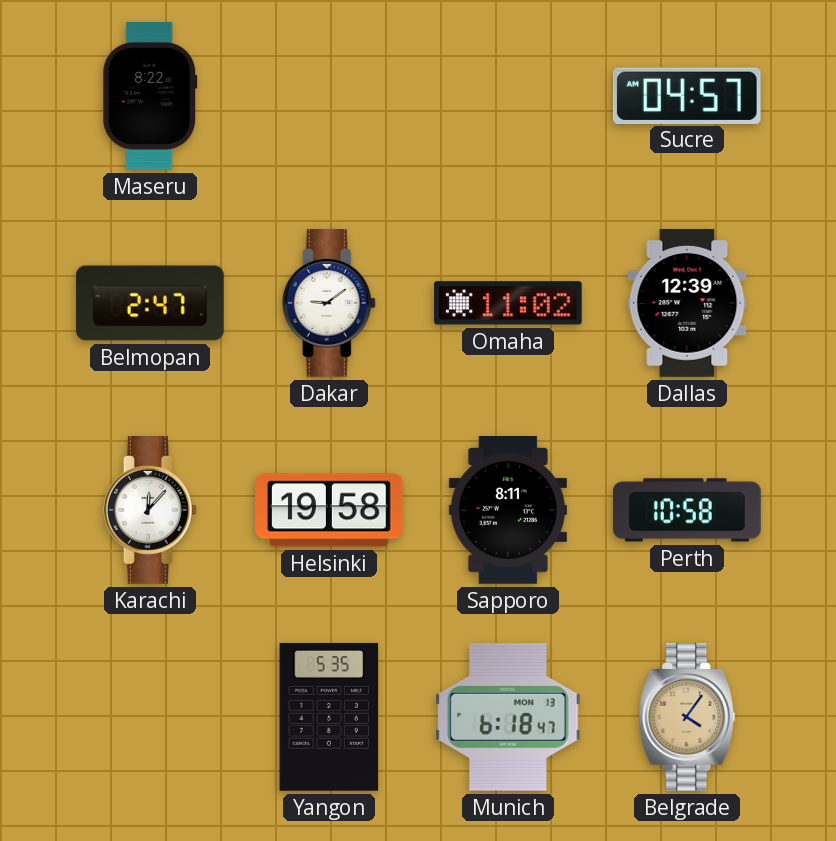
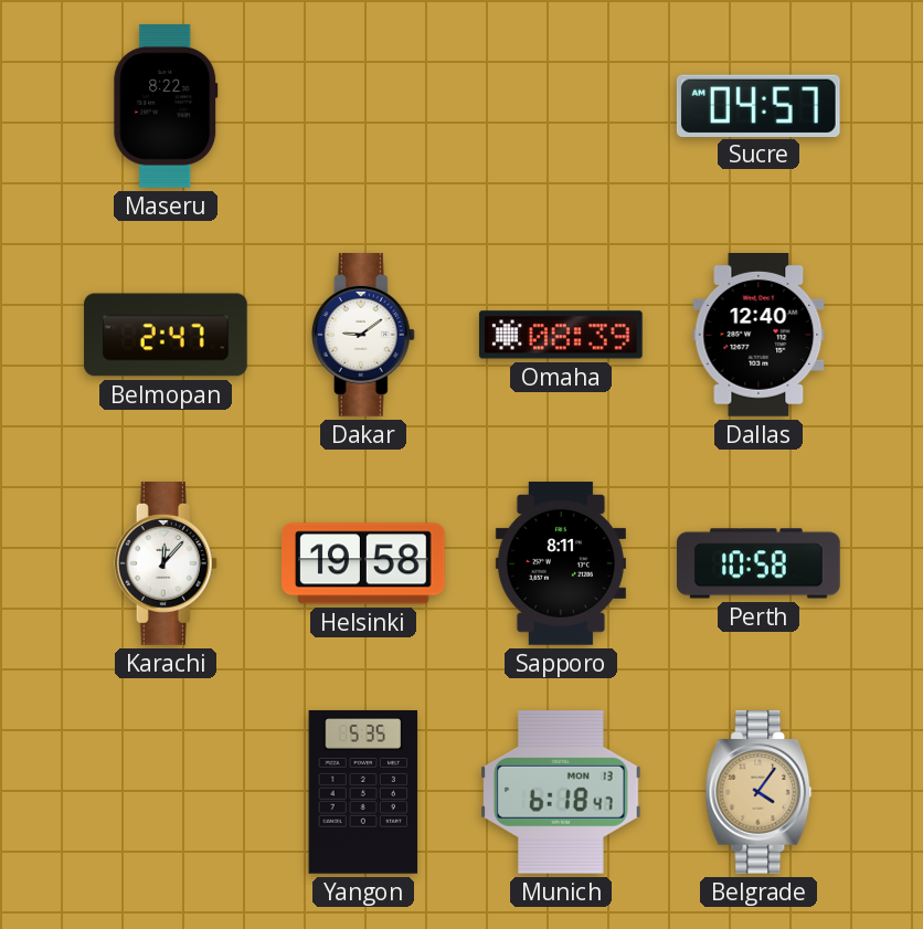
Omaha: 11:02 -> 08:39
Dallas: 12:39 -> 12:40
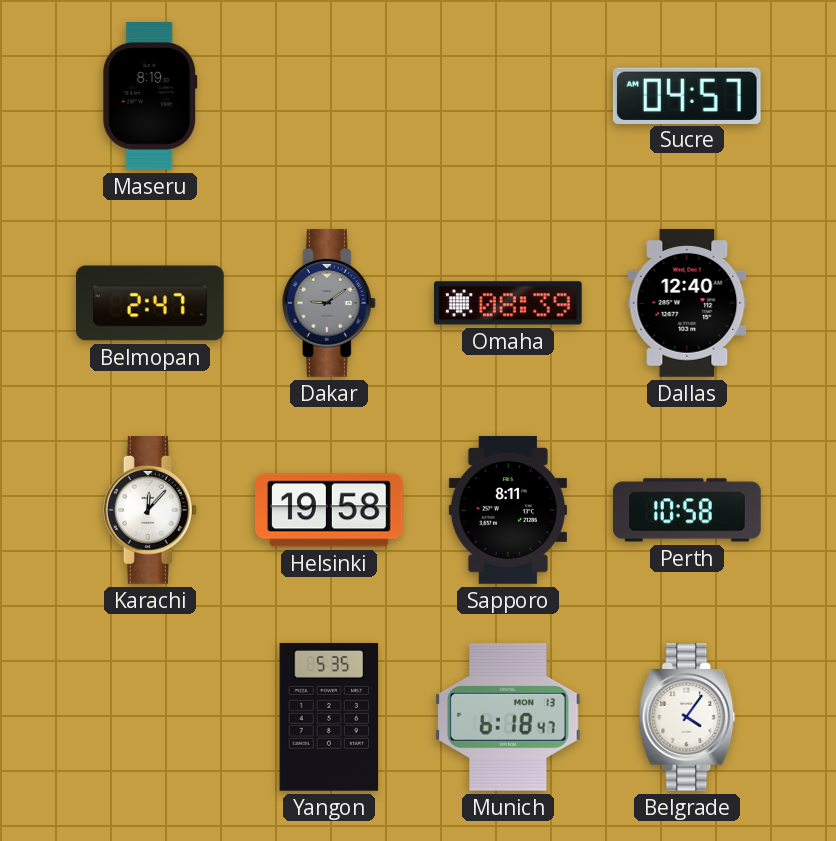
Maseru: 8:22 -> 8:19
Dakar dial: white -> grey
Belgrade dial: champagne -> white
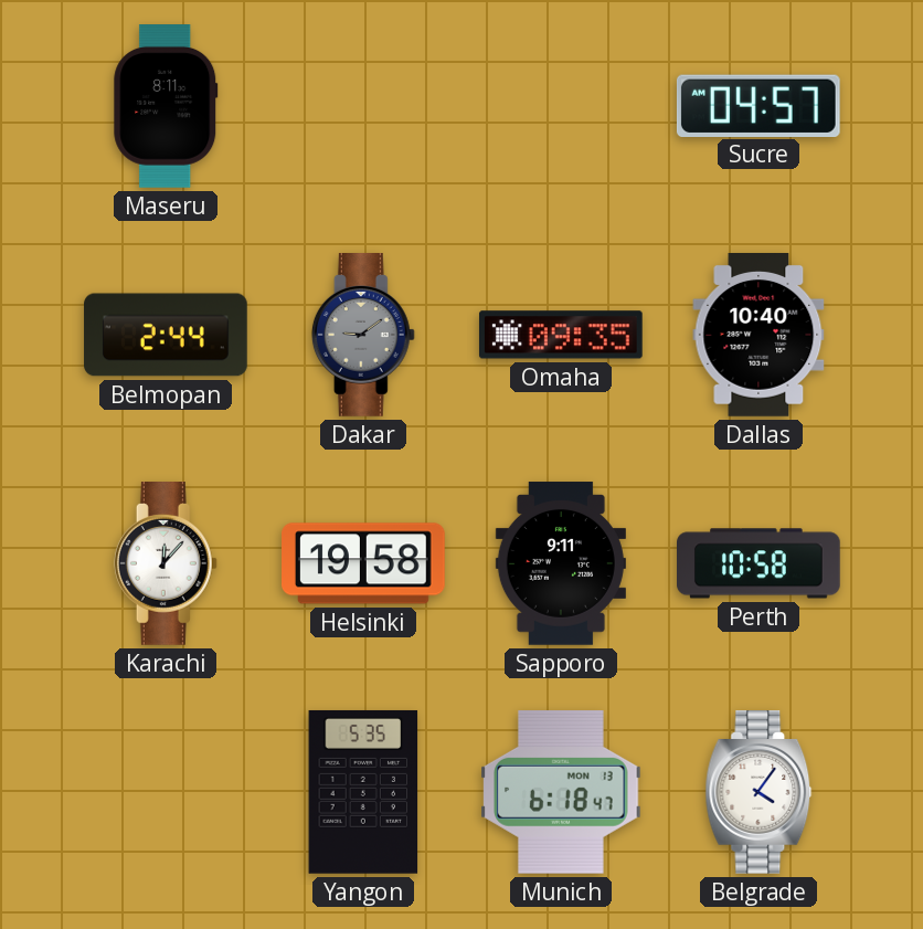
Maseru: 8:19 -> 8:11
Belmopan: 2:47 -> 2:44
Omaha: 08:39 -> 09:35
Dallas: 12:40 -> 10:40
Sapporo: 8:11 -> 9:11
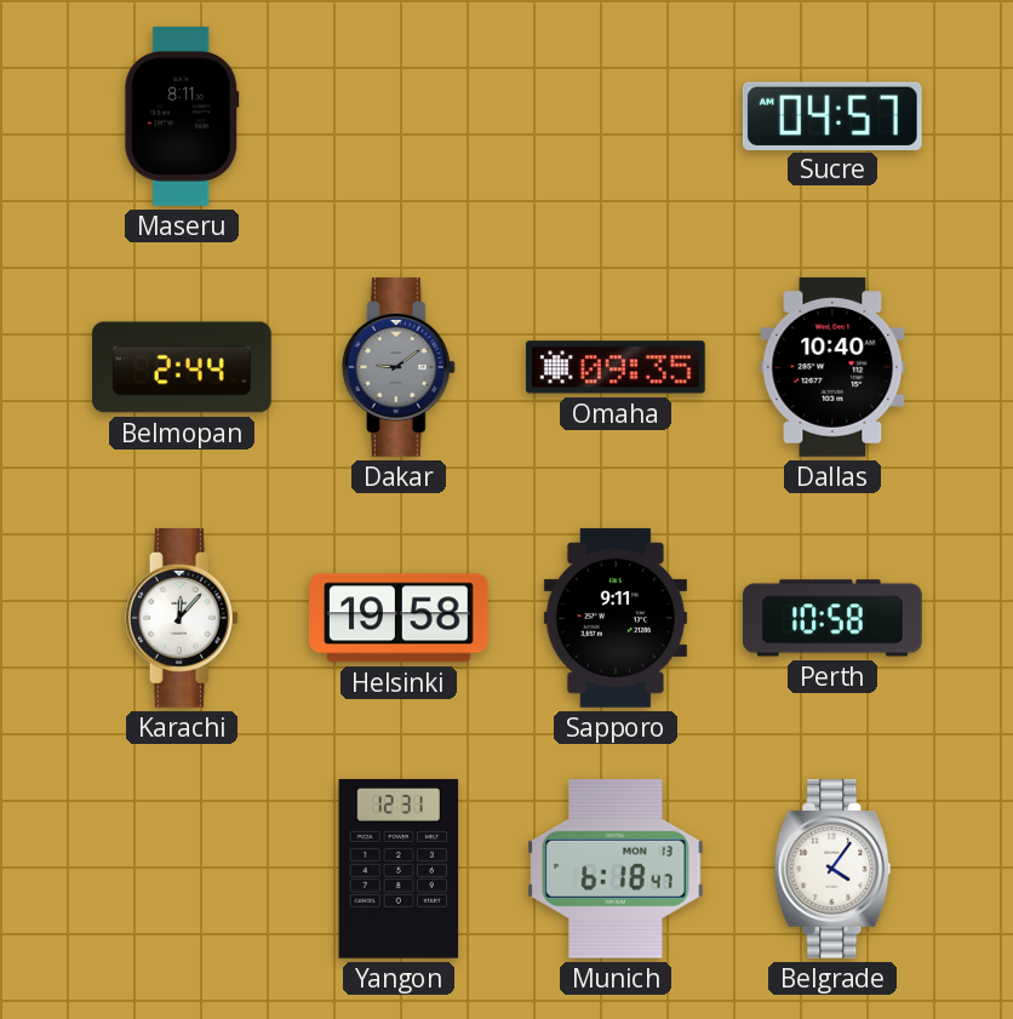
Yangon: 5:35 -> 12:31
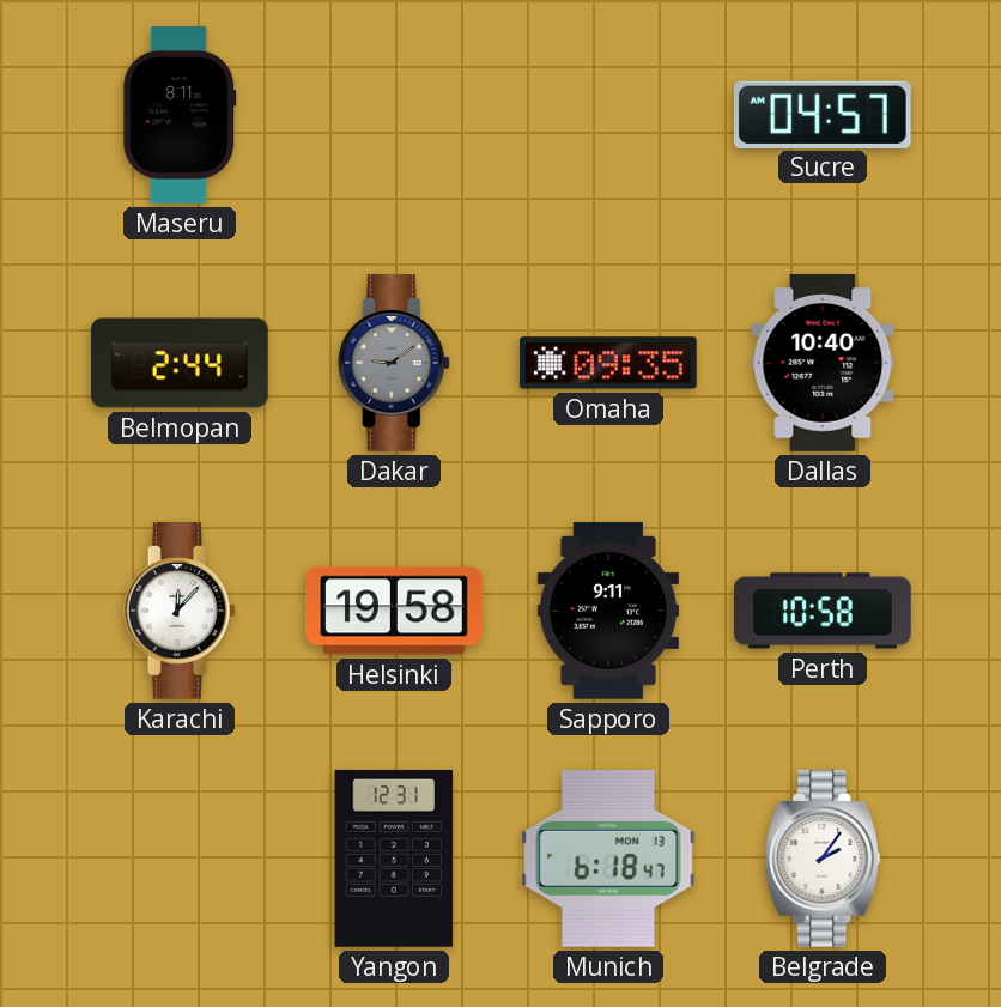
Belgrade: 4:06 -> 2:06
